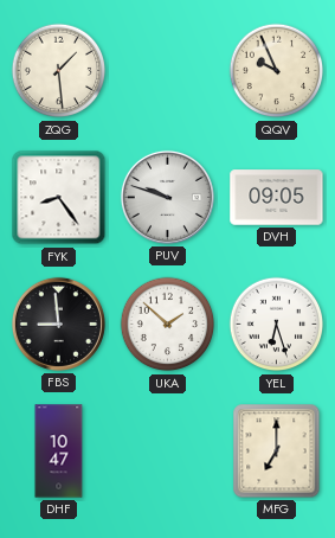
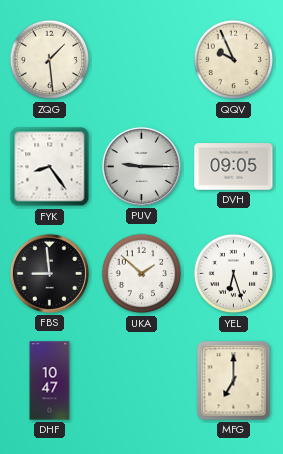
PUV: 9:48 -> 9:15
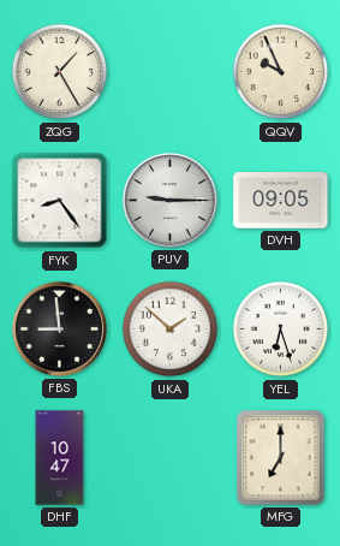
ZQG: 1:29 -> 1:25
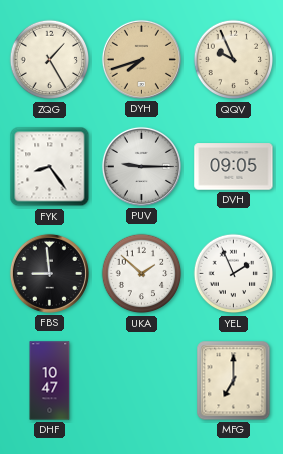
DYH: none -> 7:42
YEL: 6:27 -> 1:56
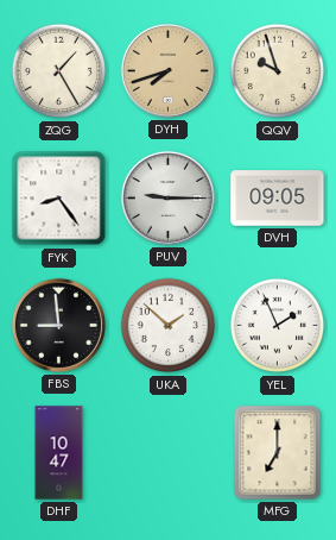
QQV: 9:56 -> 9:57
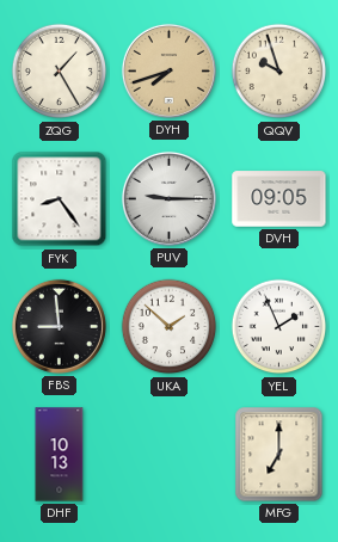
DHF: 10:47 -> 10:13
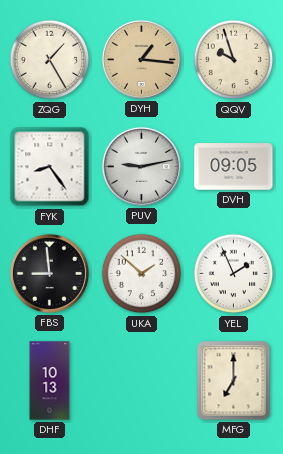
DYH: 7:42 -> 1:16
PUV: 9:15 -> 9:13
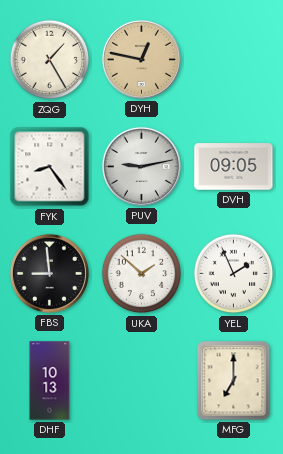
DYH: 1:16 -> 12:47
QQV: 9:57 -> none
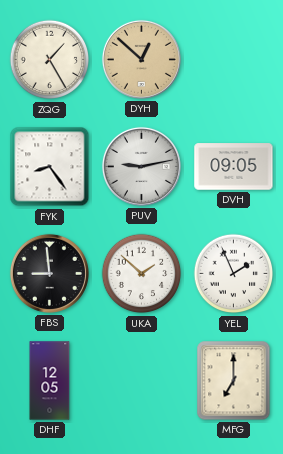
DYH: 12:47 -> 12:52
DHF: 10:13 -> 12:05
